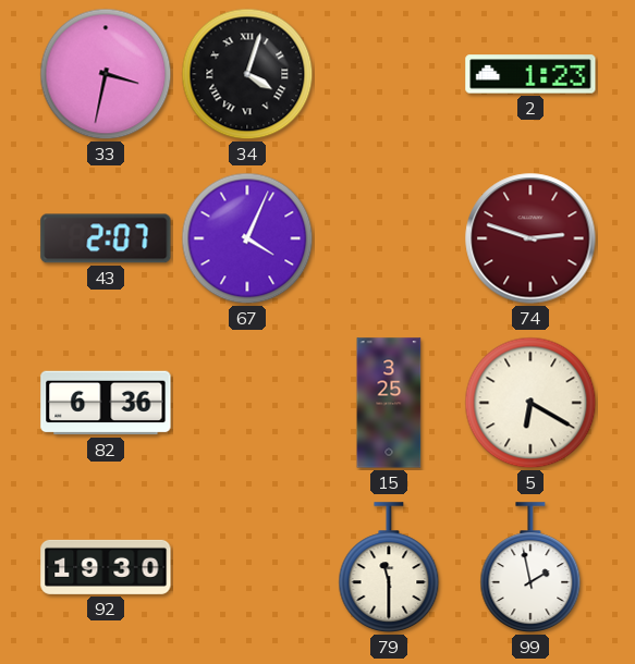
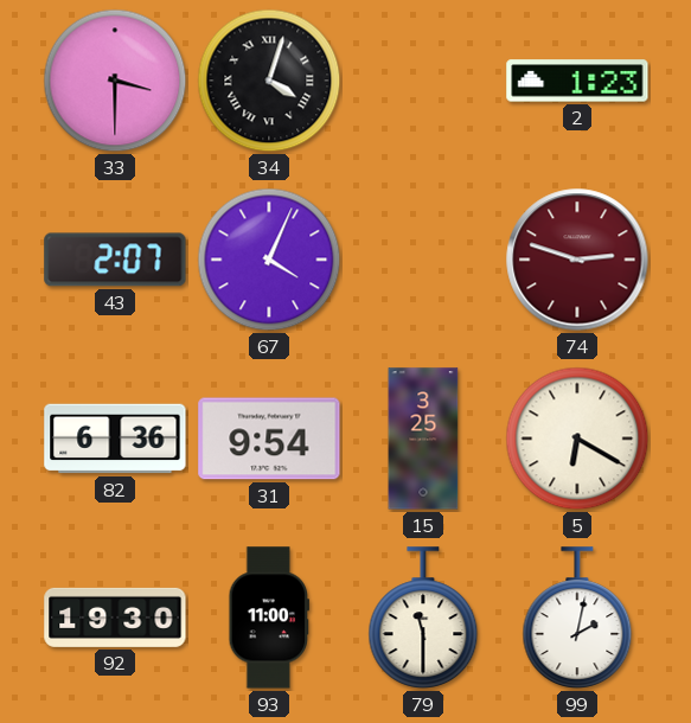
33: 3:32 -> 3:30
31: none -> 9:54
93: none -> 11:00
99: 1:58 -> 2:02
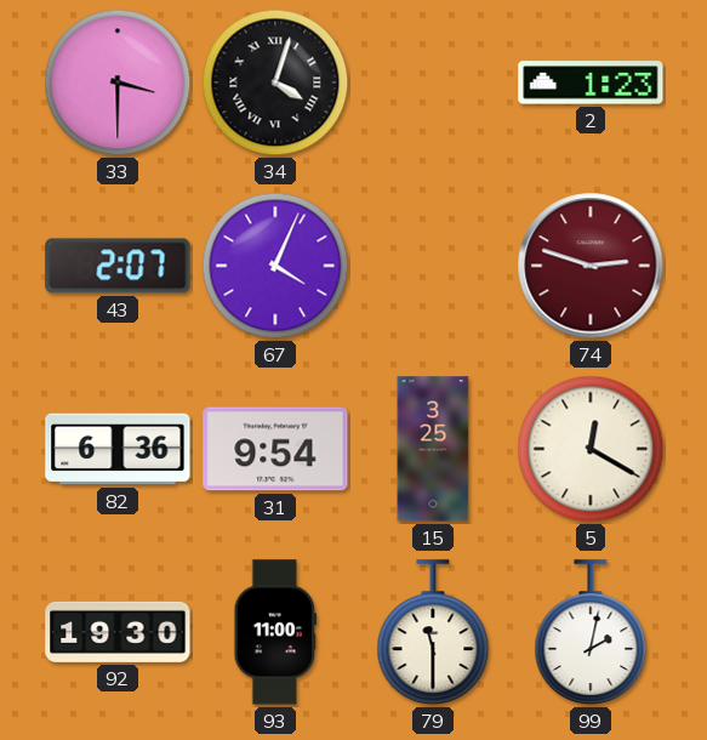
5: 6:20 -> 12:20
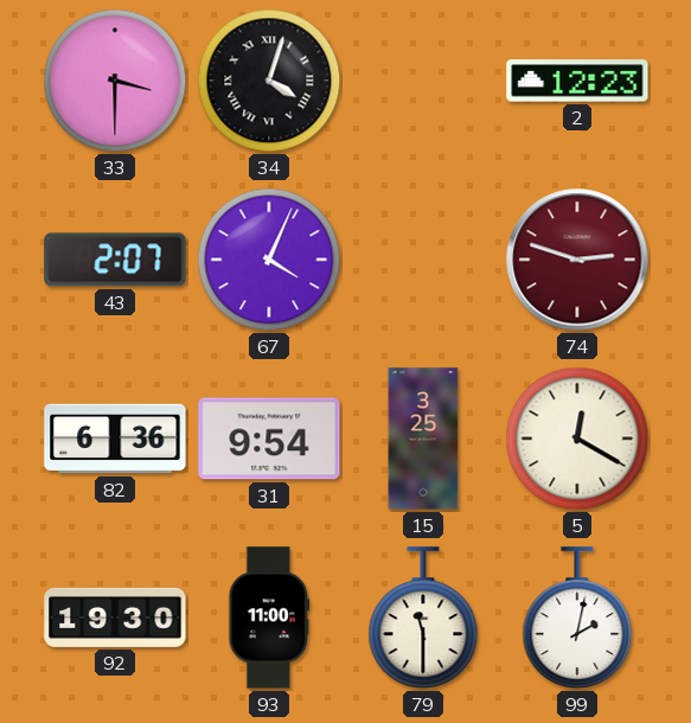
2: 1:23 -> 12:23
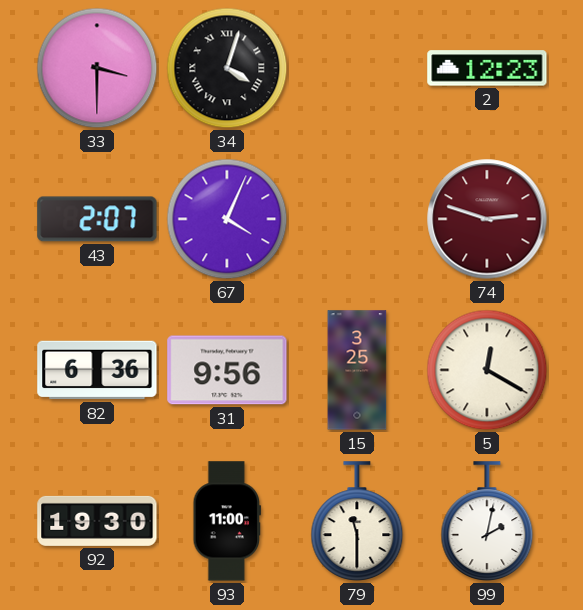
31: 9:54 -> 9:56
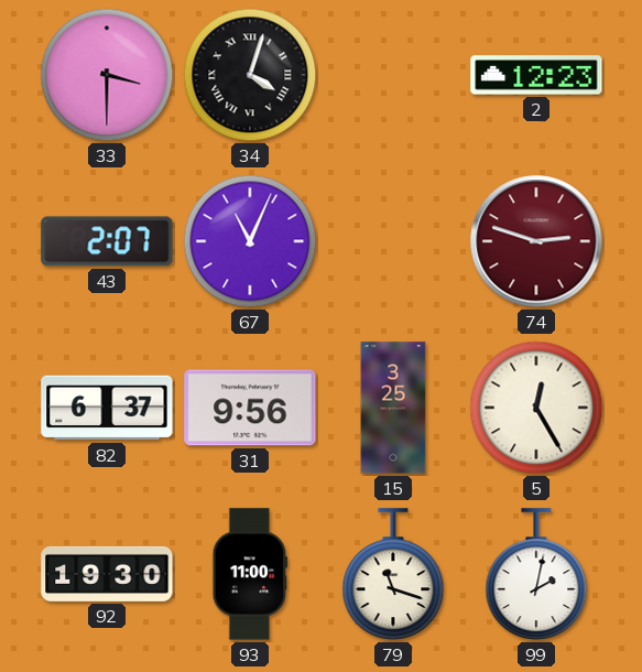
67: 4:04 -> 11:04
82: 6:36 -> 6:37
5: 12:20 -> 12:25
79: 11:30 -> 11:18
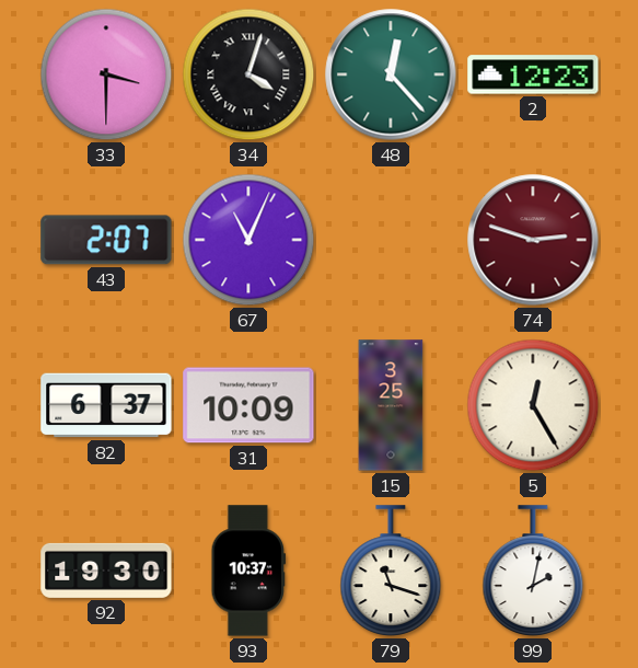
48: none -> 12:23
31: 9:56 -> 10:09
93: 11:00 -> 10:37
